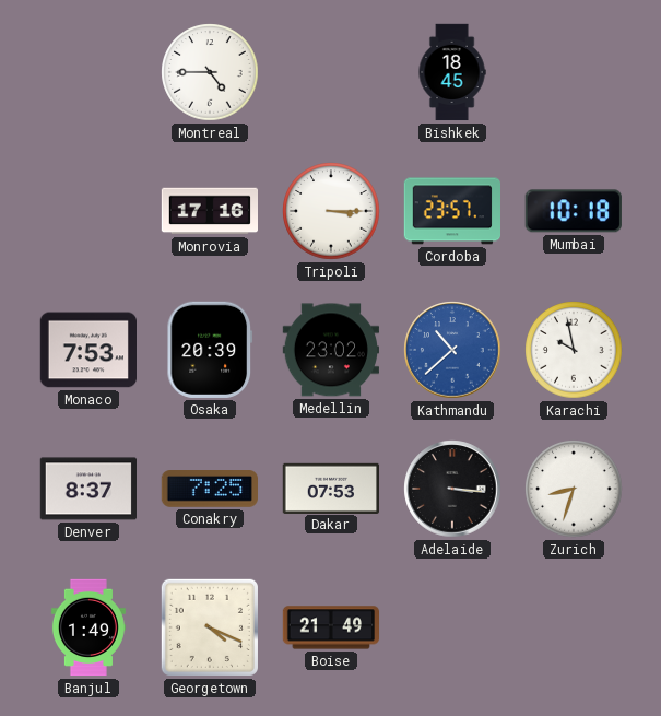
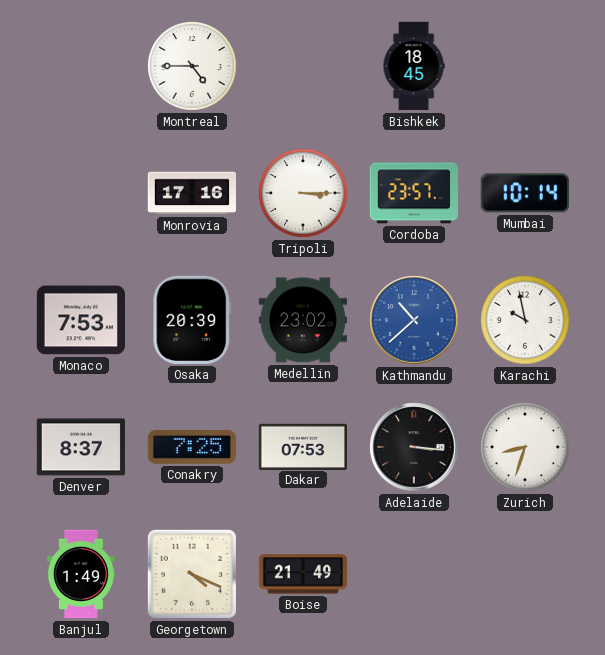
Mumbai: 10:18 -> 10:14
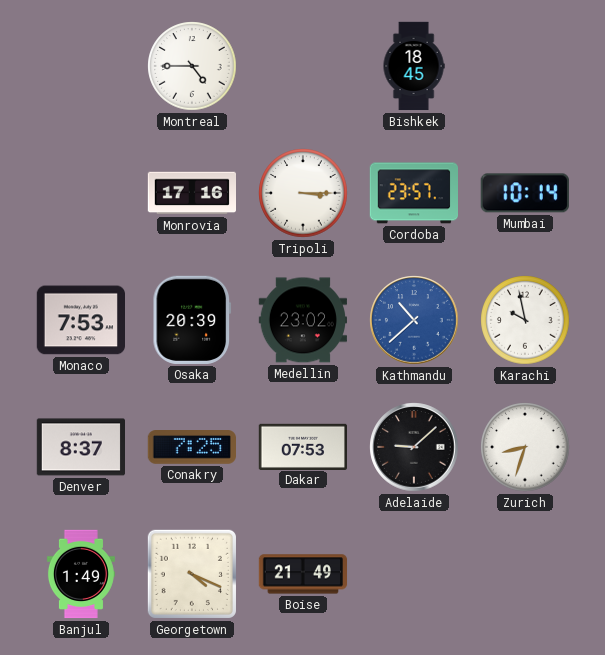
Adelaide: 3:16 -> 9:08
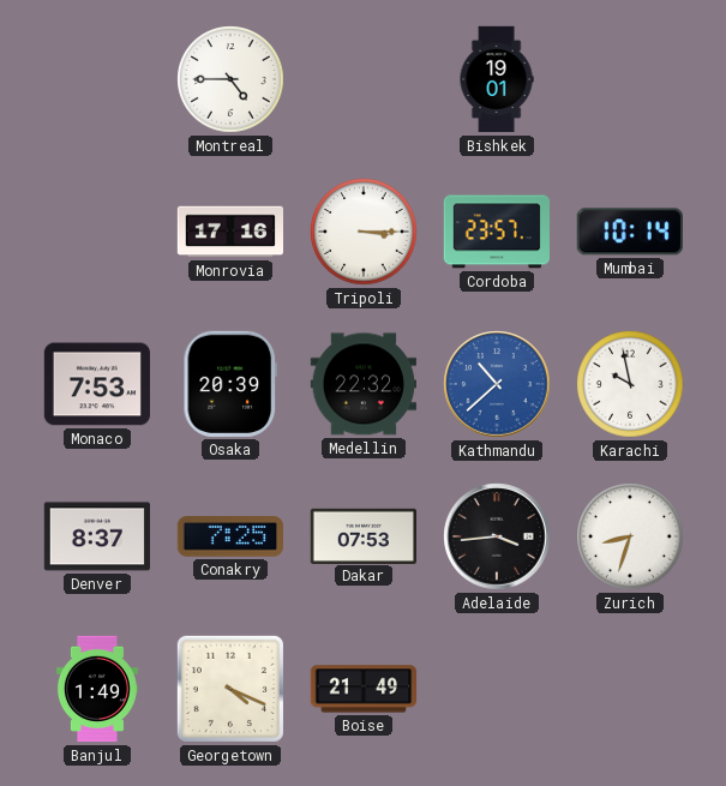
Bishkek: 18:45 -> 19:01
Medellin: 23:02 -> 22:32
Adelaide: 9:08 -> 3:44
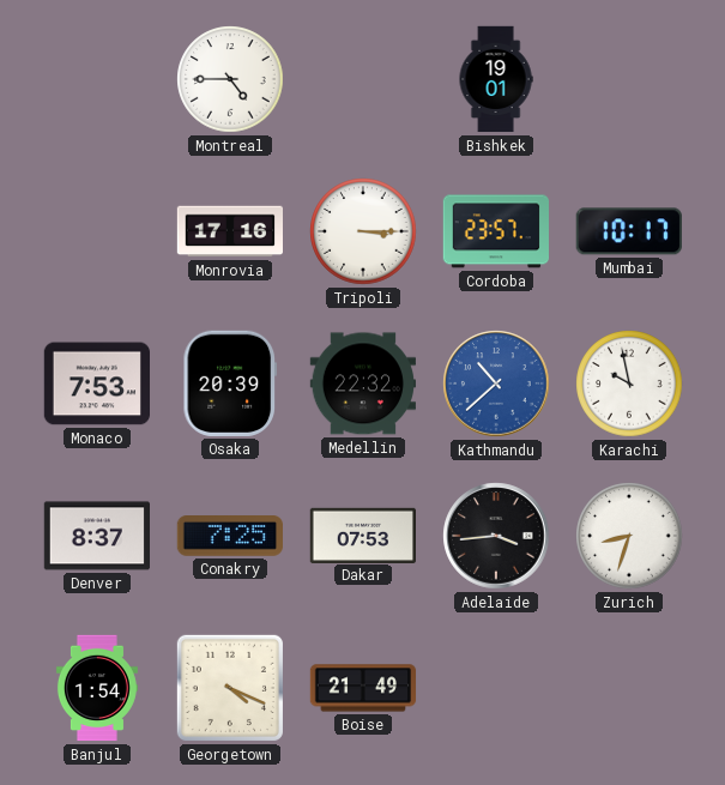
Mumbai: 10:14 -> 10:17
Banjul: 1:49 -> 1:54
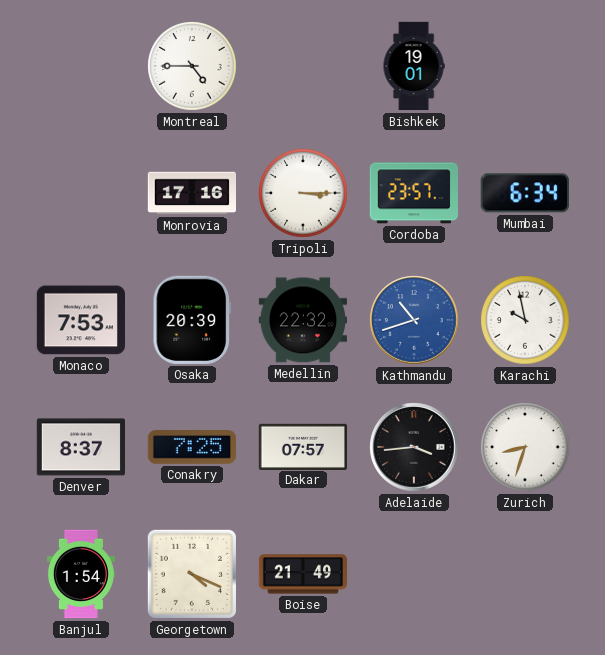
Mumbai: 10:17 -> 6:34
Kathmandu: 10:38 -> 10:42
Dakar: 07:53 -> 07:57
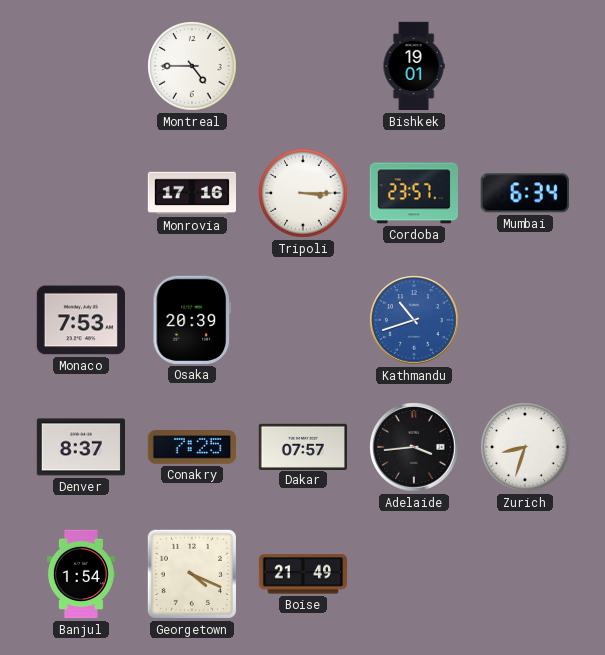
Medellin: 22:32 -> none
Karachi: 9:58 -> none
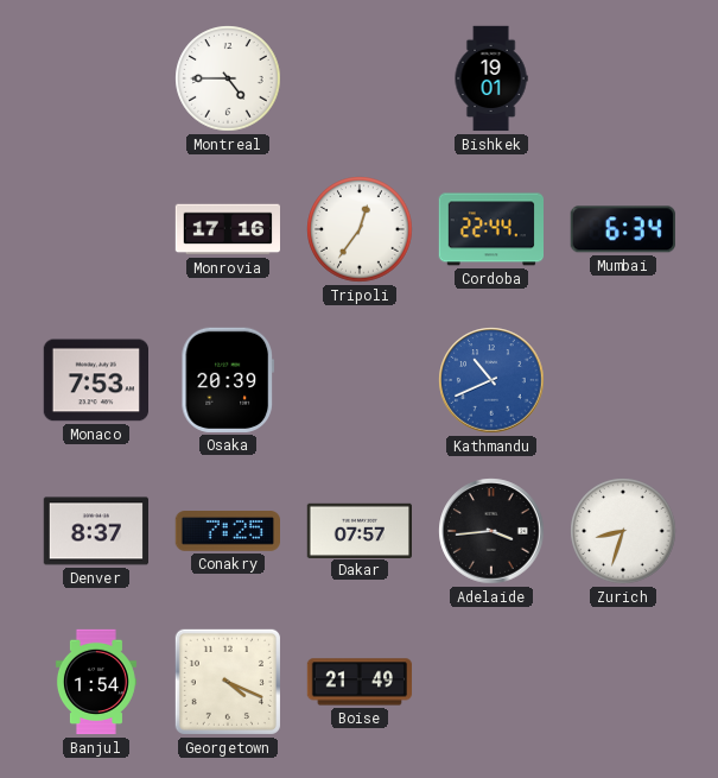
Tripoli: 3:15 -> 12:36
Cordoba: 23:57 -> 22:44
Kathmandu: 10:42 -> 10:41
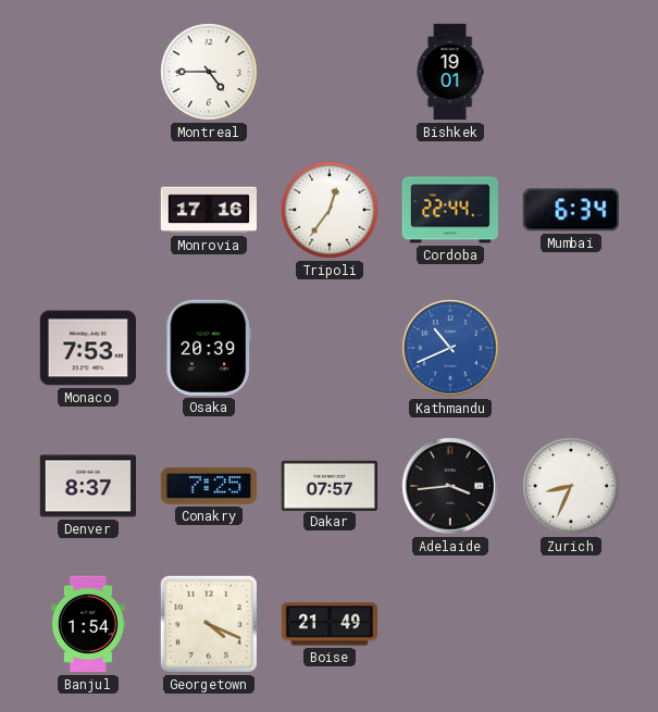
Zurich: 8:33 -> 8:34
